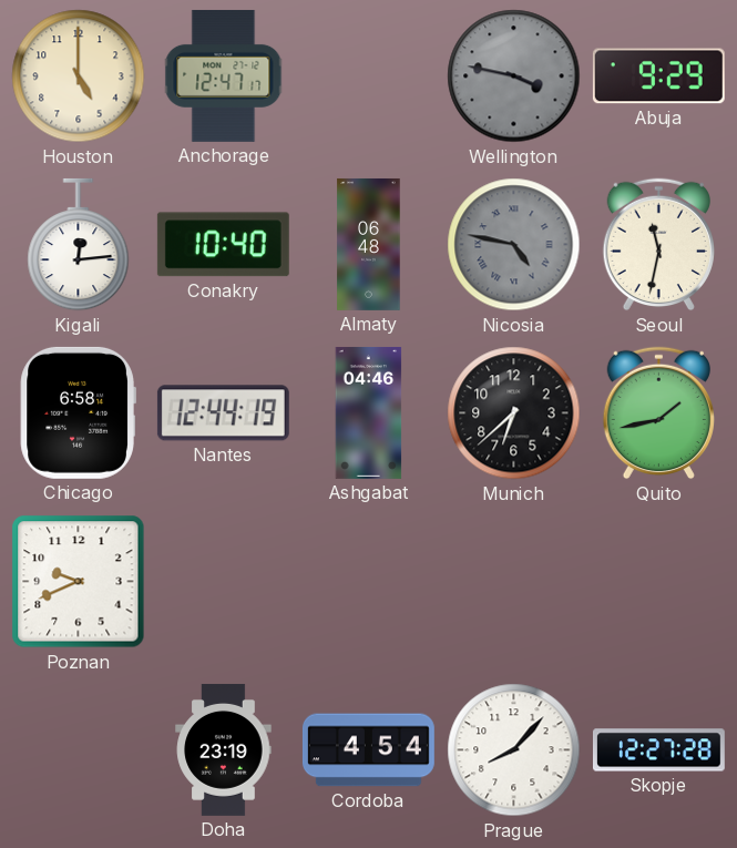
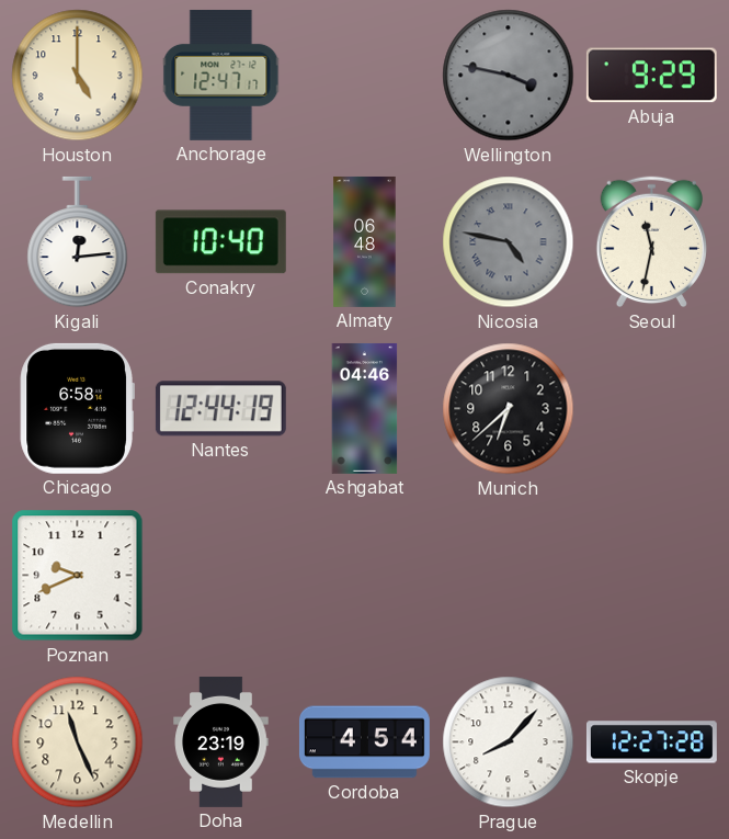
Quito: 1:43 -> none
Medellin: none -> 11:26
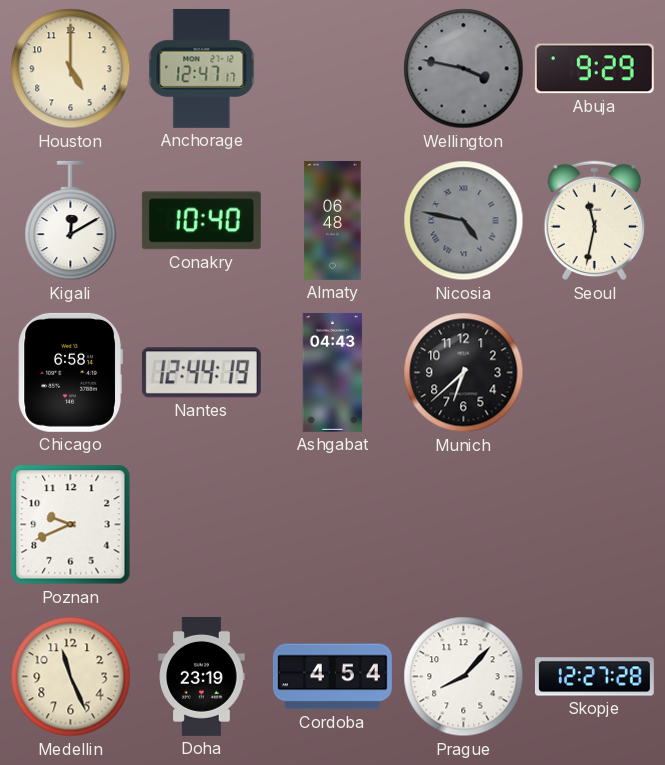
Kigali: 12:14 -> 12:10
Ashgabat: 04:46 -> 04:43
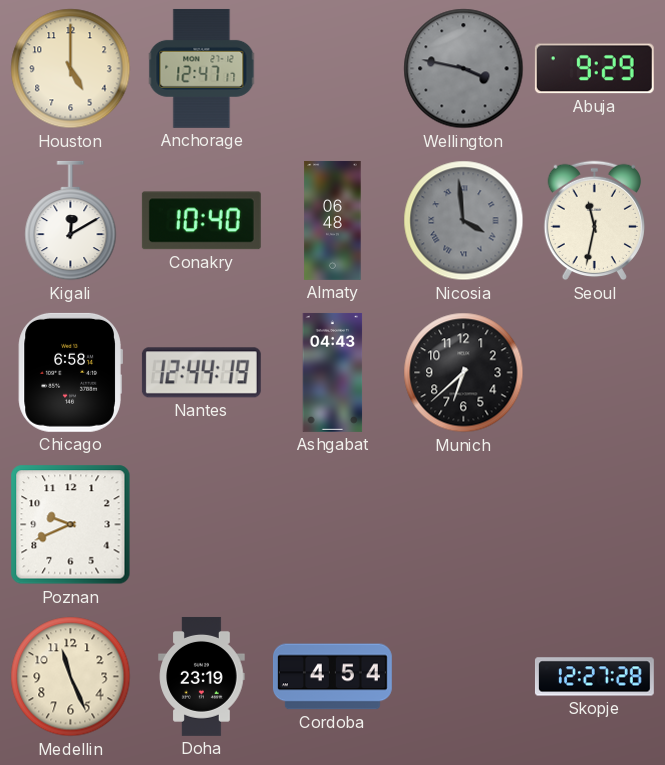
Nicosia: 4:47 -> 3:59
Prague: 8:07 -> none
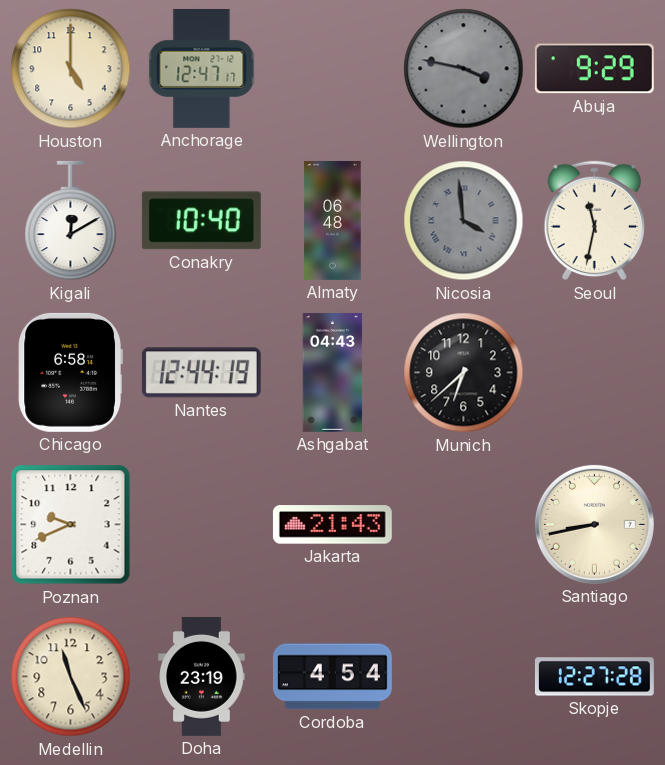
Jakarta: none -> 21:43
Santiago: none -> 8:43
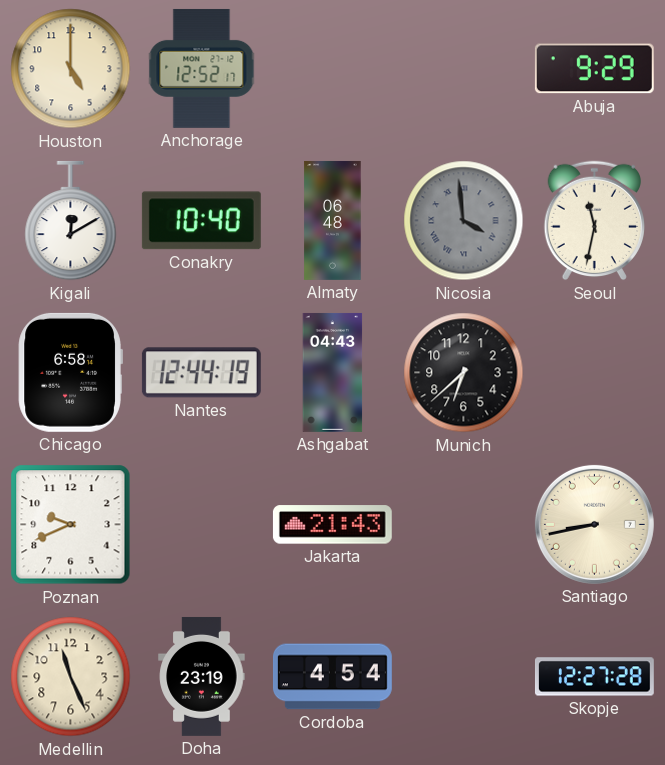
Anchorage: 12:47 -> 12:52
Wellington: 3:47 -> none
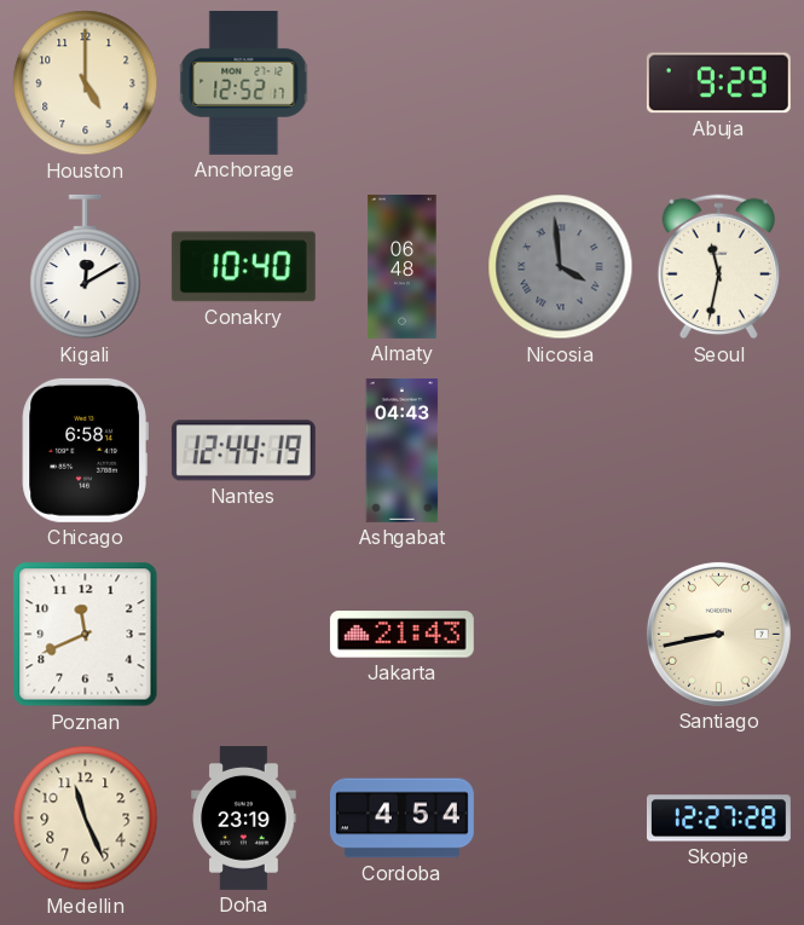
Munich: 6:38 -> none
Poznan: 9:41 -> 11:41
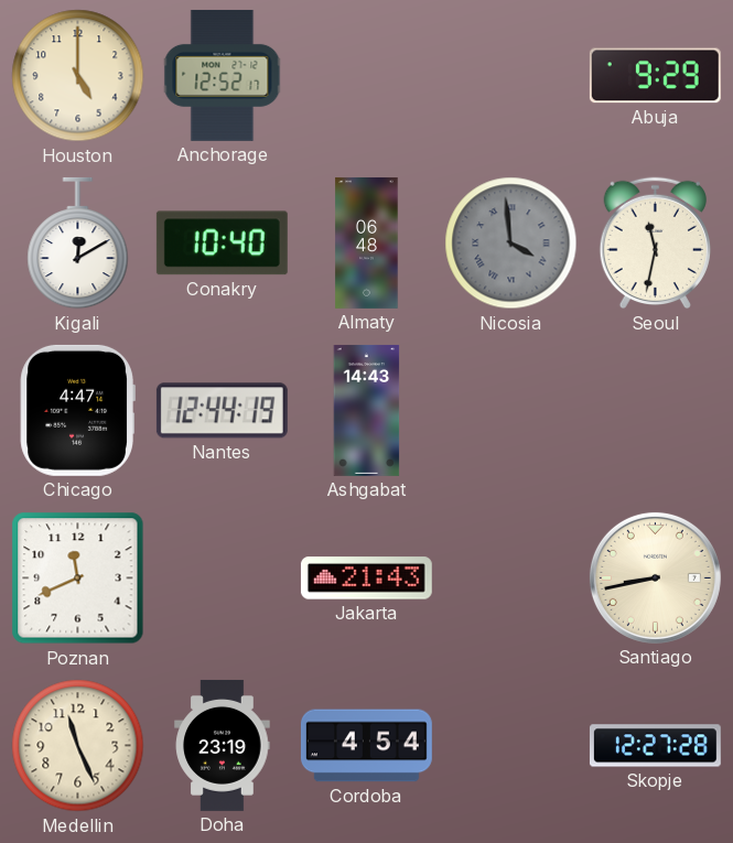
Chicago: 6:58 -> 4:47
Ashgabat: 04:43 -> 14:43
